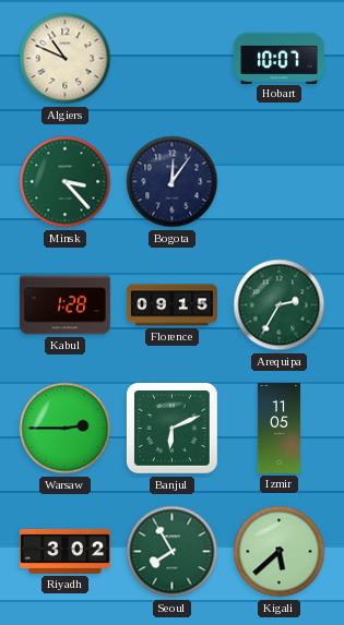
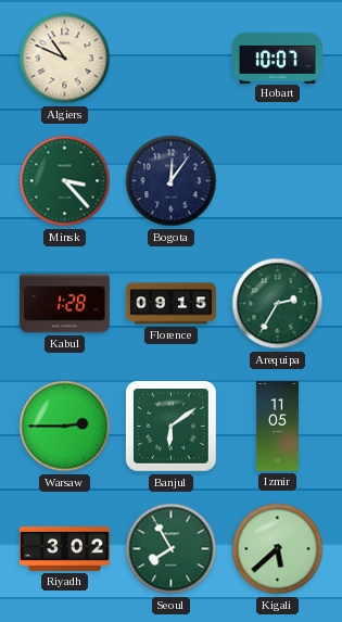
Banjul: 6:11 -> 6:09
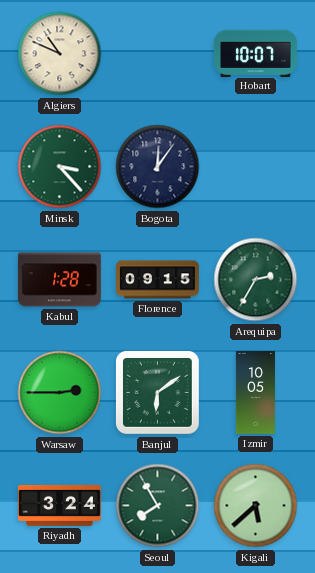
Izmir: 11:05 -> 10:05
Riyadh: 3:02 -> 3:24
